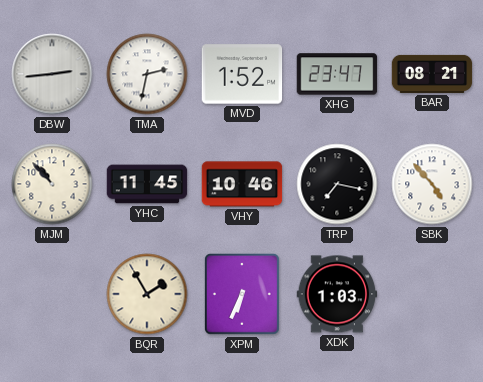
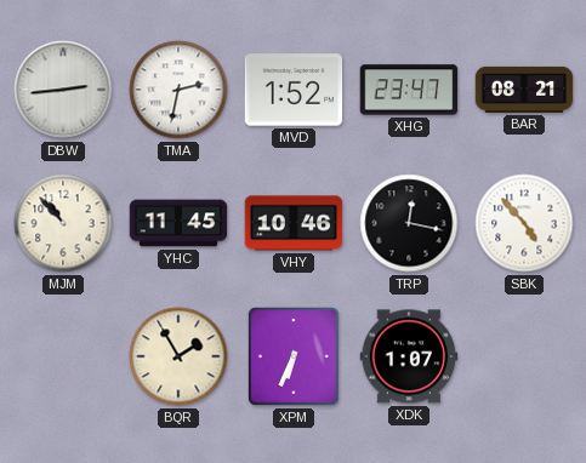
TRP: 7:17 -> 12:17
XDK: 1:03 -> 1:07
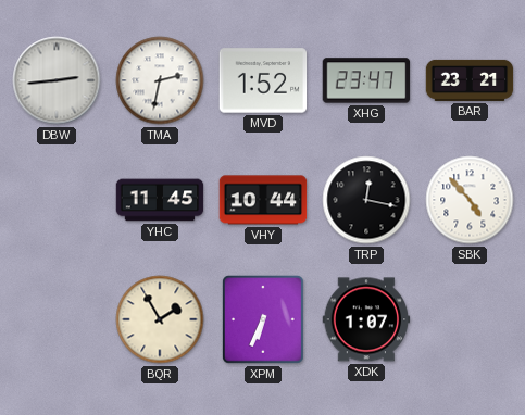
BAR: 08:21 -> 23:21
MJM: 10:53 -> none
VHY: 10:46 -> 10:44
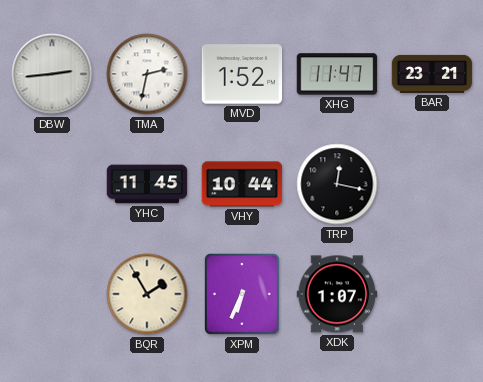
XHG: 23:47 -> 11:47
SBK: 4:53 -> none
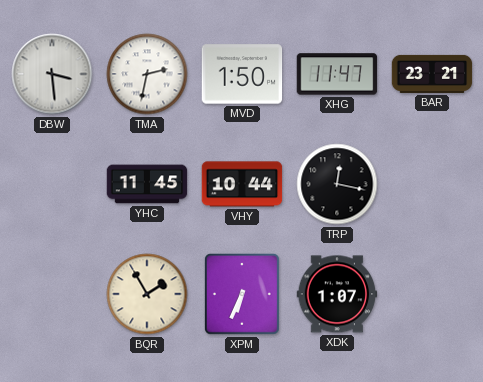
DBW: 2:44 -> 3:29
MVD: 1:52 -> 1:50
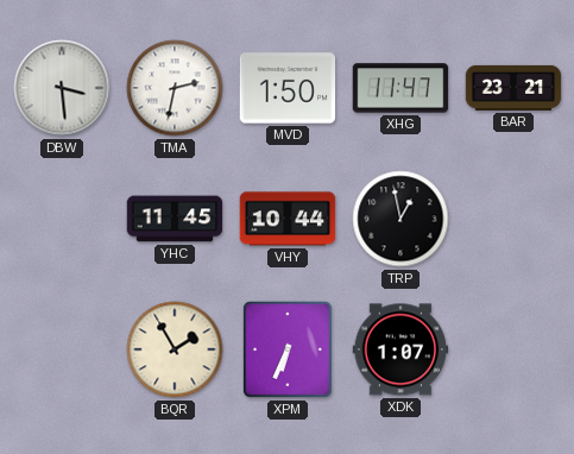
TRP: 12:17 -> 12:58
